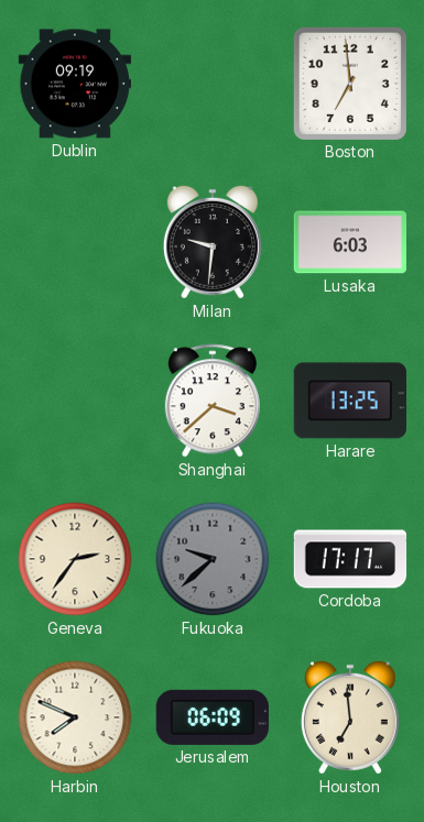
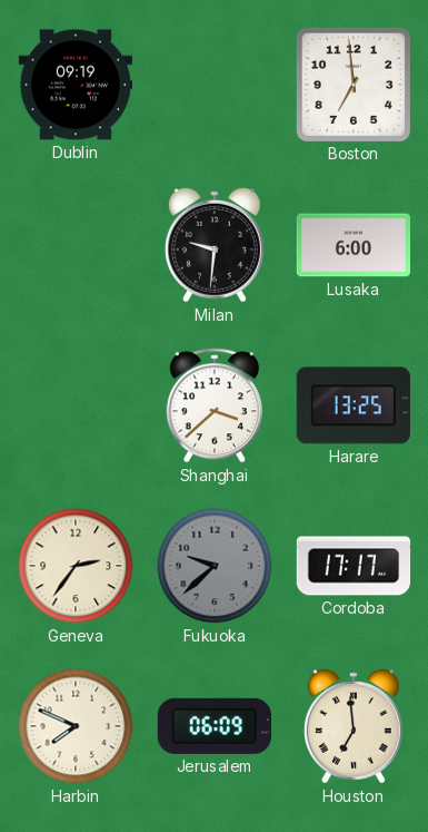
Lusaka: 6:03 -> 6:00
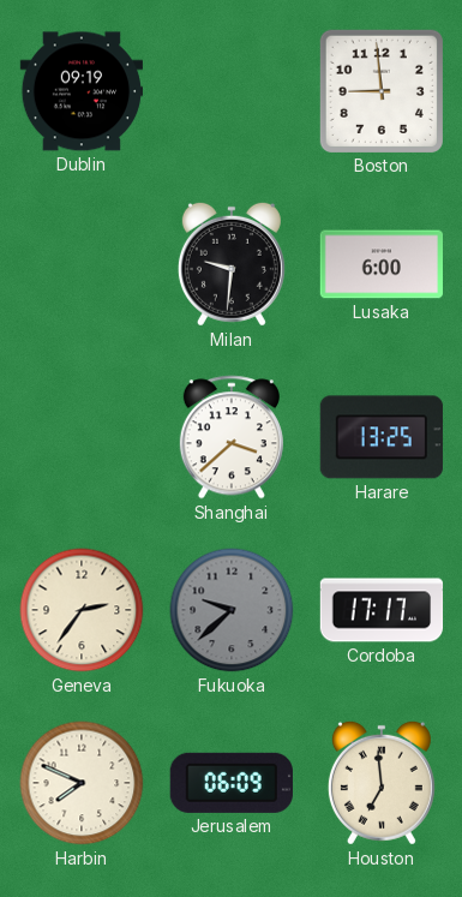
Boston: 6:59 -> 8:59
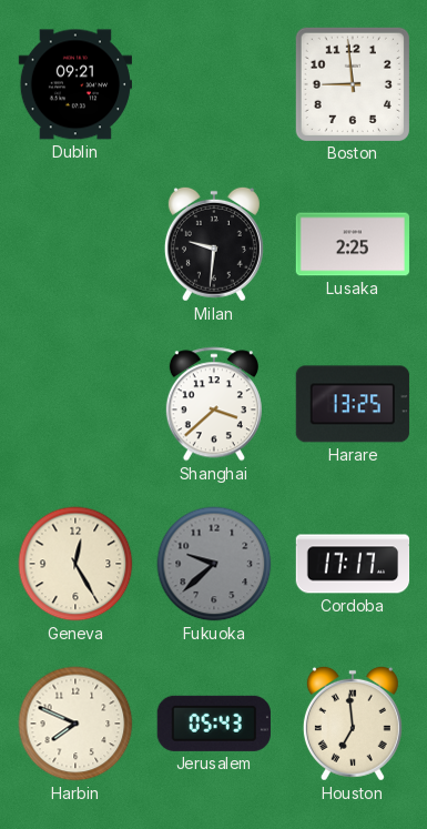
Dublin: 09:19 -> 09:21
Lusaka: 6:00 -> 2:25
Geneva: 2:36 -> 12:25
Jerusalem: 06:09 -> 05:43
